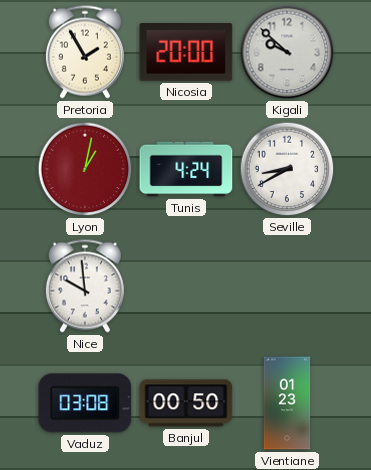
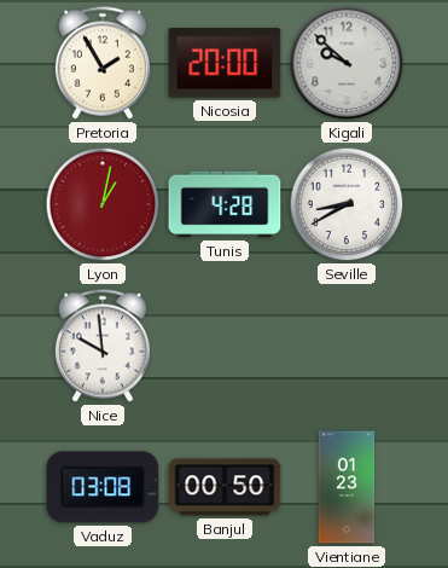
Tunis: 4:24 -> 4:28
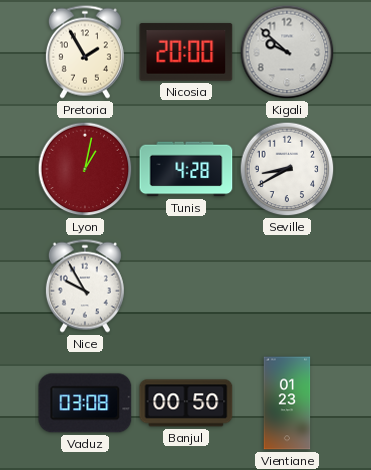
Nice: 9:59 -> 9:55
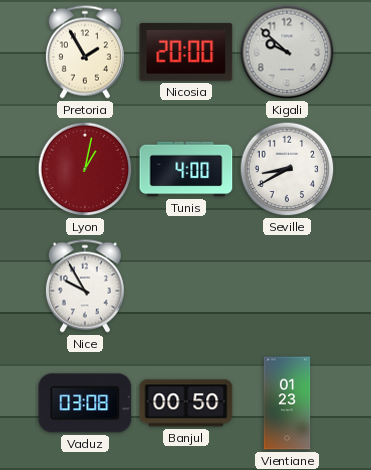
Tunis: 4:28 -> 4:00
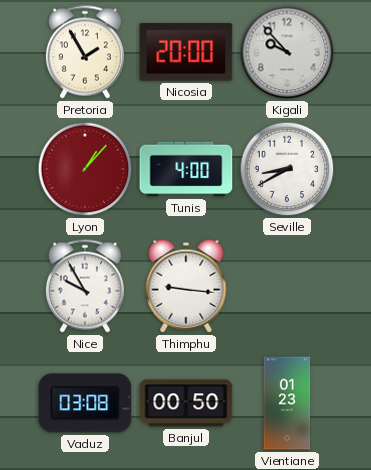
Kigali: 9:52 -> 9:53
Lyon: 1:02 -> 1:07
Thimphu: none -> 9:16
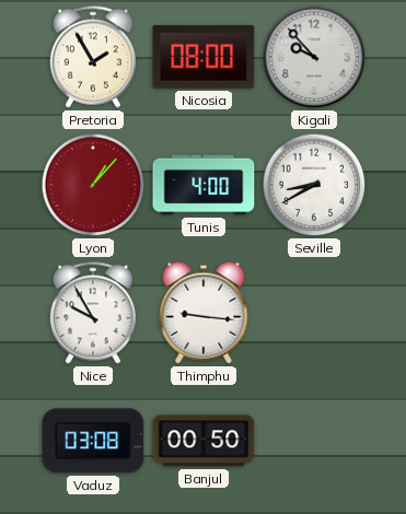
Nicosia: 20:00 -> 08:00
Vientiane: 01:23 -> none
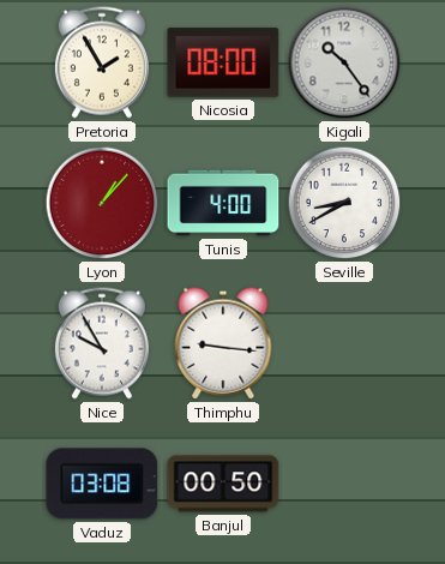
Kigali: 9:53 -> 10:24
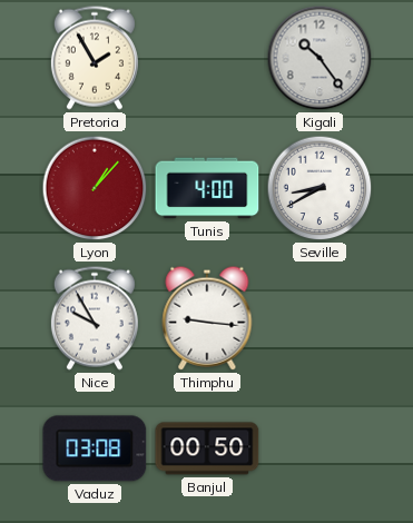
Nicosia: 08:00 -> none
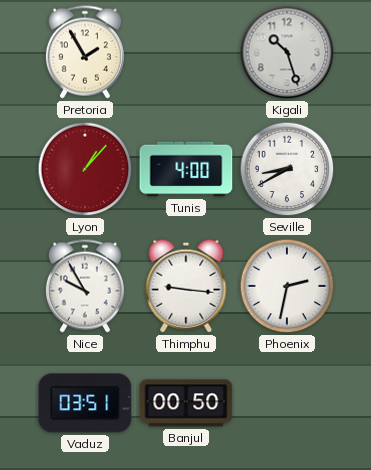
Kigali: 10:24 -> 10:27
Phoenix: none -> 2:32
Vaduz: 03:08 -> 03:51
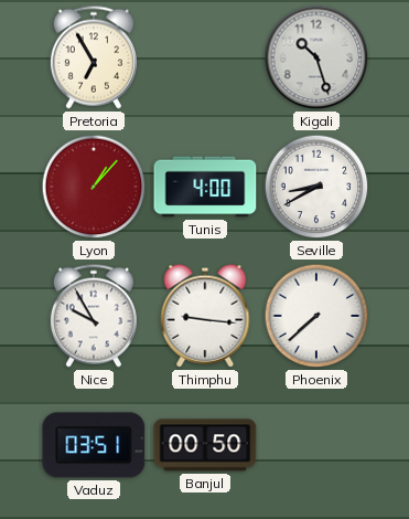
Pretoria: 1:55 -> 6:55
Phoenix: 2:32 -> 7:38
